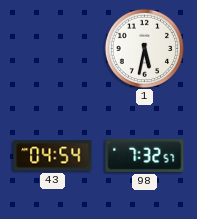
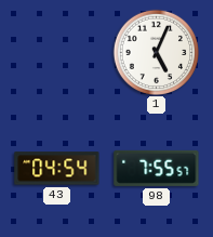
1: 5:32 -> 5:04
98: 7:32 -> 7:55
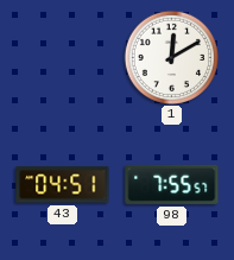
1: 5:04 -> 12:10
43: 04:54 -> 04:51
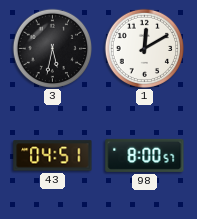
3: none -> 5:32
98: 7:55 -> 8:00
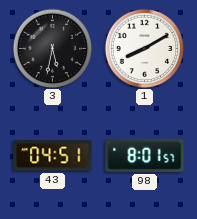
1: 12:10 -> 8:10
98: 8:00 -> 8:01
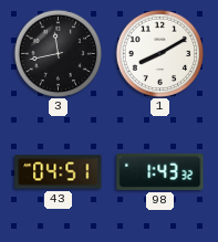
3: 5:32 -> 11:43
98: 8:01 -> 1:43
